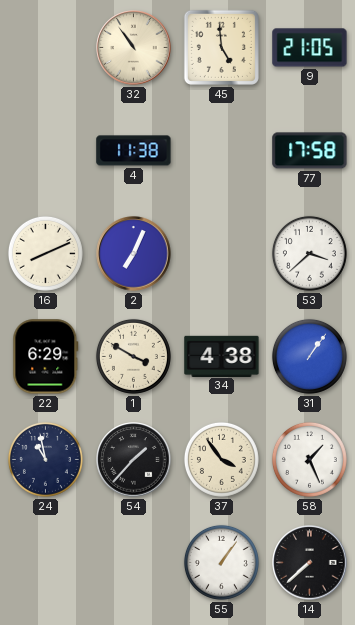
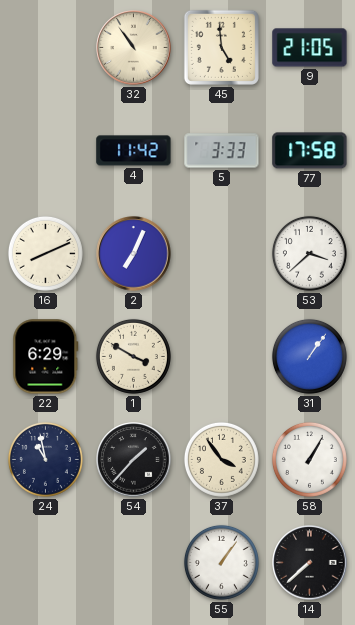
4: 11:38 -> 11:42
5: none -> 3:33
34: 4:38 -> none
58: 1:26 -> 1:05
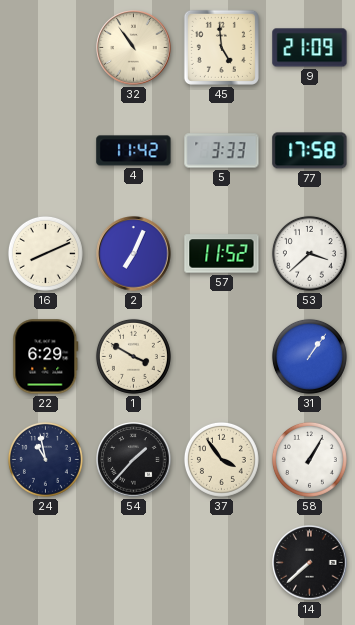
9: 21:05 -> 21:09
57: none -> 11:52
55: 1:06 -> none
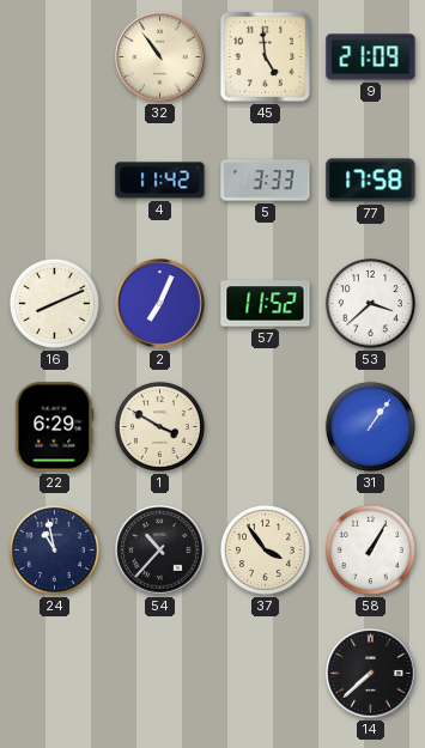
54: 1:37 -> 10:37
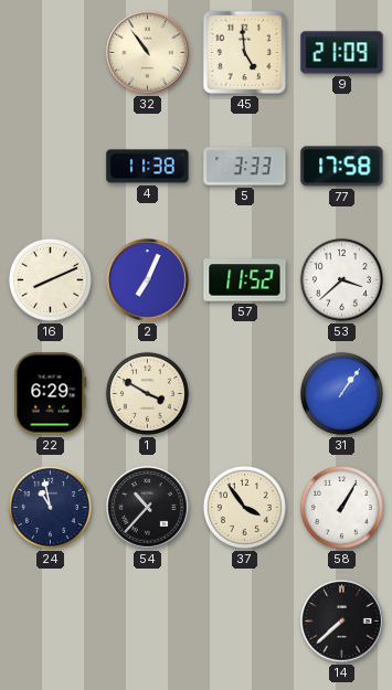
4: 11:42 -> 11:38
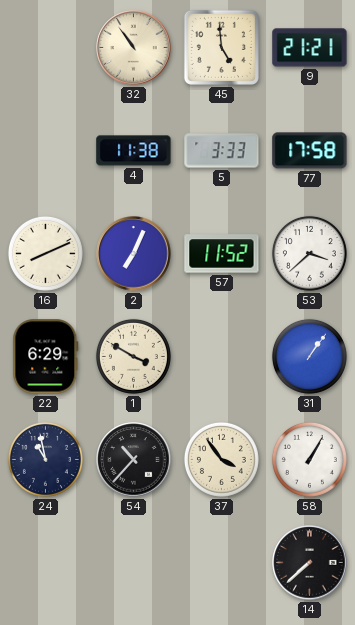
9: 21:09 -> 21:21
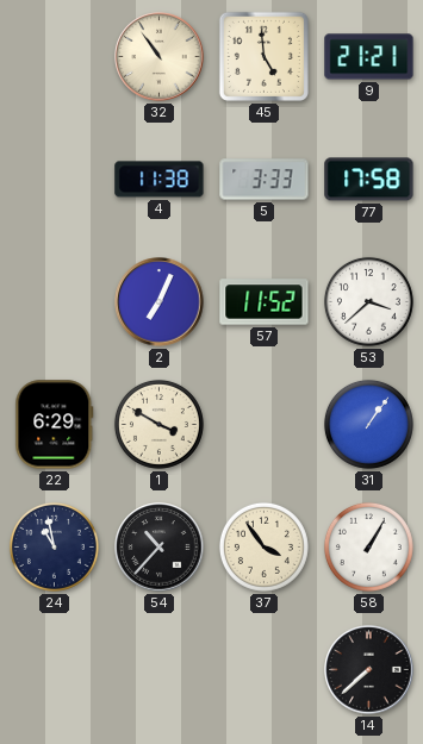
16: 8:11 -> none
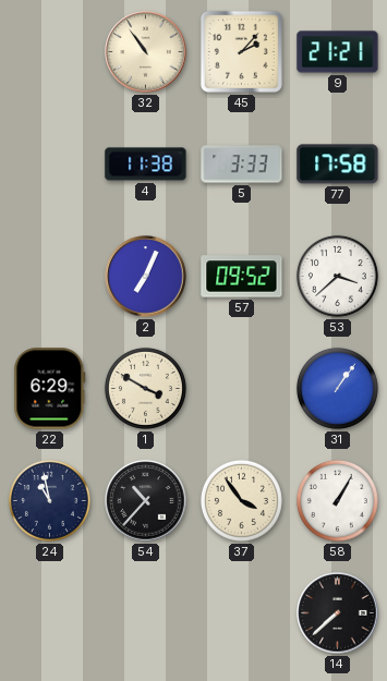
45: 4:59 -> 2:07
57: 11:52 -> 09:52
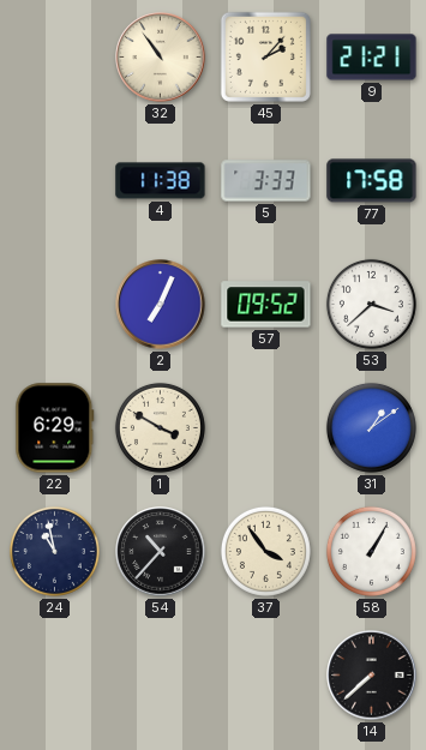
31: 1:06 -> 1:09
